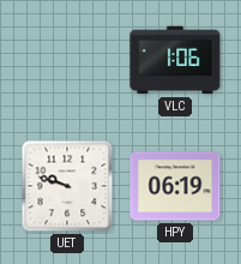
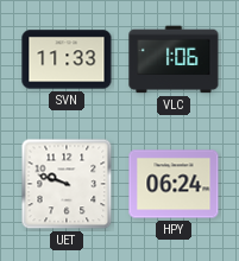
SVN: none -> 11:33
HPY: 06:19 -> 06:24
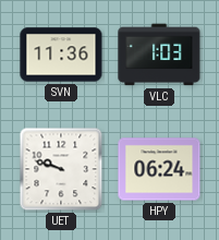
SVN: 11:33 -> 11:36
VLC: 1:06 -> 1:03
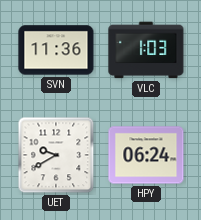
UET: 9:48 -> 9:40
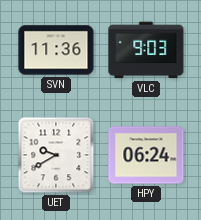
VLC: 1:03 -> 9:03
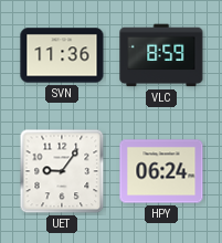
VLC: 9:03 -> 8:59
UET: 9:40 -> 9:06
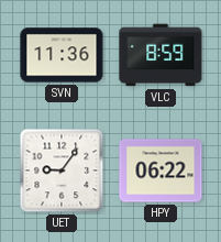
HPY: 06:24 -> 06:22
